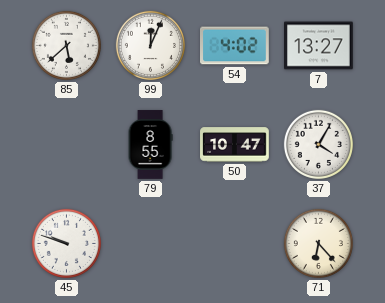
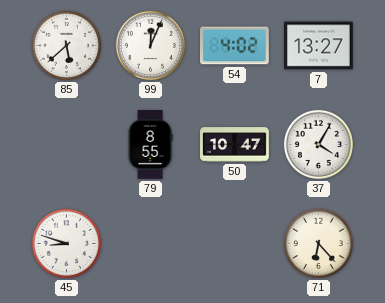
45: 9:48 -> 8:48
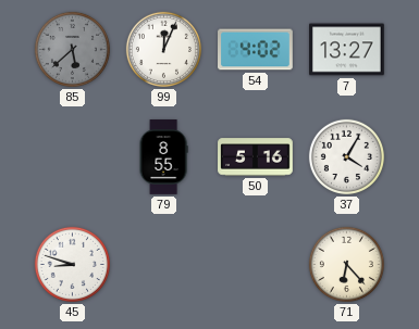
85 dial: white -> grey
50: 10:47 -> 5:16
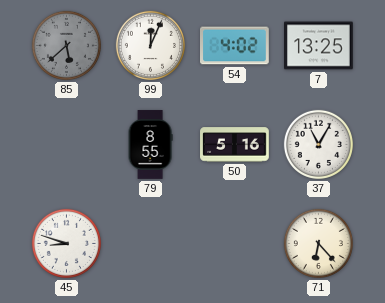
7: 13:27 -> 13:25
37: 4:05 -> 11:05
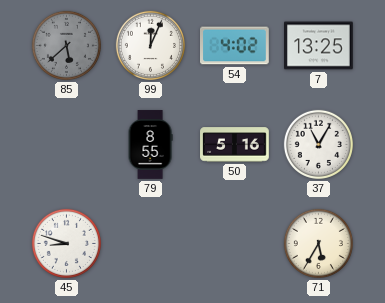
71: 6:23 -> 5:35
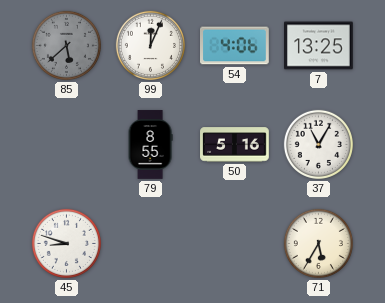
54: 4:02 -> 4:06
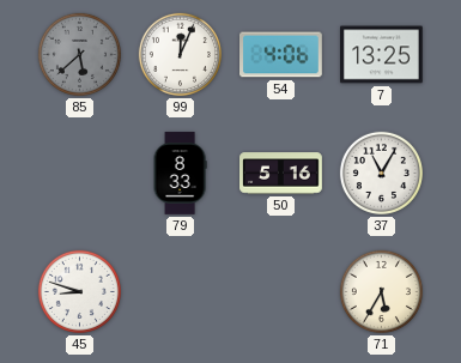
79: 8:55 -> 8:33
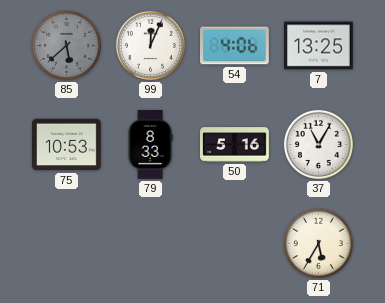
75: none -> 10:53
45: 8:48 -> none
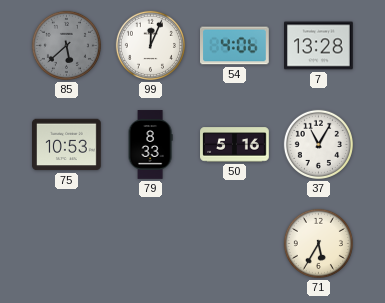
7: 13:25 -> 13:28
